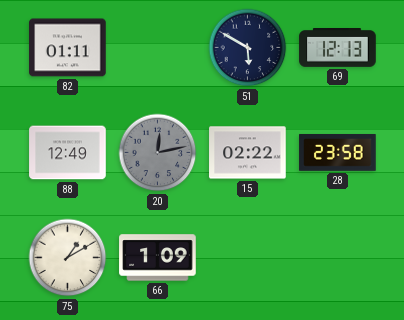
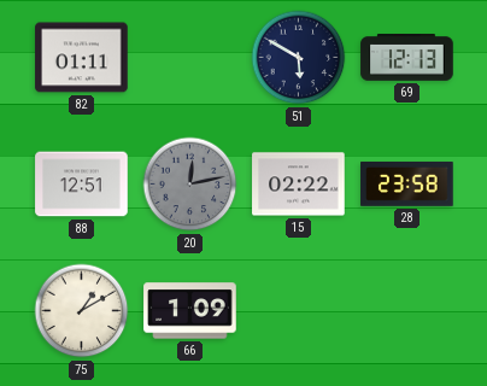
88: 12:49 -> 12:51
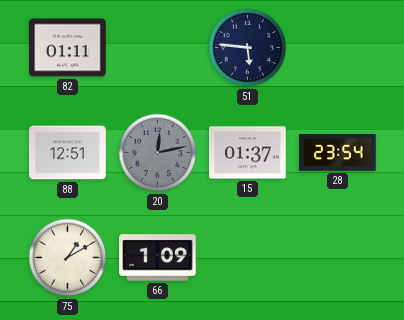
51: 5:50 -> 5:46
69: 12:13 -> none
15: 02:22 -> 01:37
28: 23:58 -> 23:54
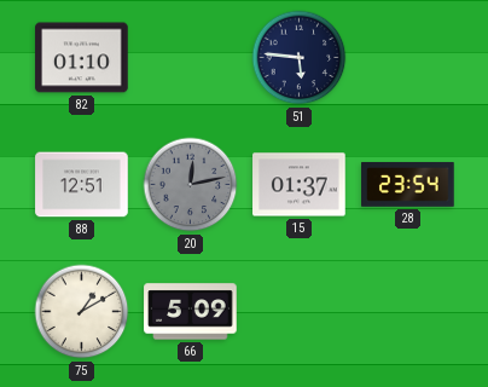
82: 01:11 -> 01:10
66: 1:09 -> 5:09
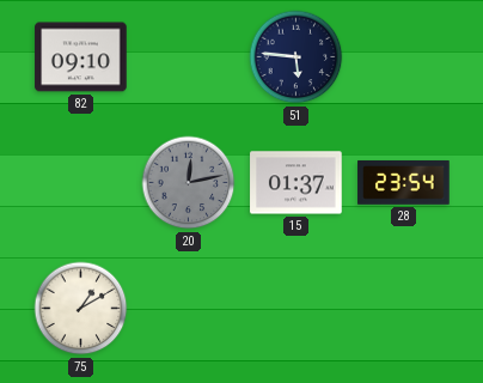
82: 01:10 -> 09:10
88: 12:51 -> none
66: 5:09 -> none
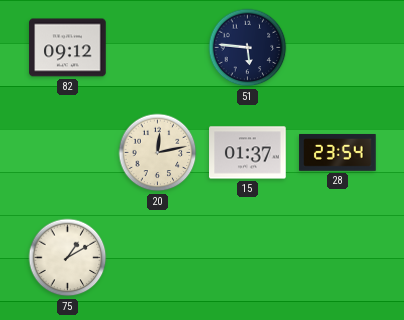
82: 09:10 -> 09:12
20 dial: grey -> cream
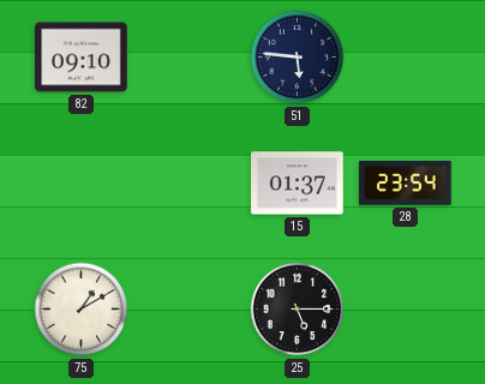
82: 09:12 -> 09:10
20: 12:13 -> none
25: none -> 5:15
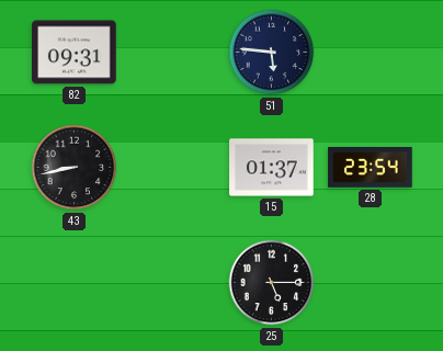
82: 09:10 -> 09:31
43: none -> 8:43
75: 1:10 -> none
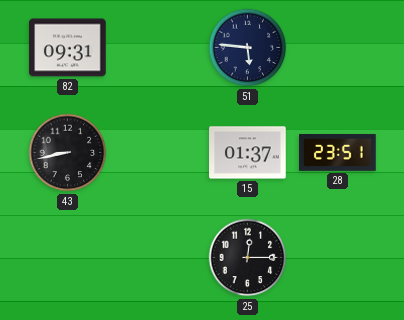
28: 23:54 -> 23:51
25: 5:15 -> 12:15
